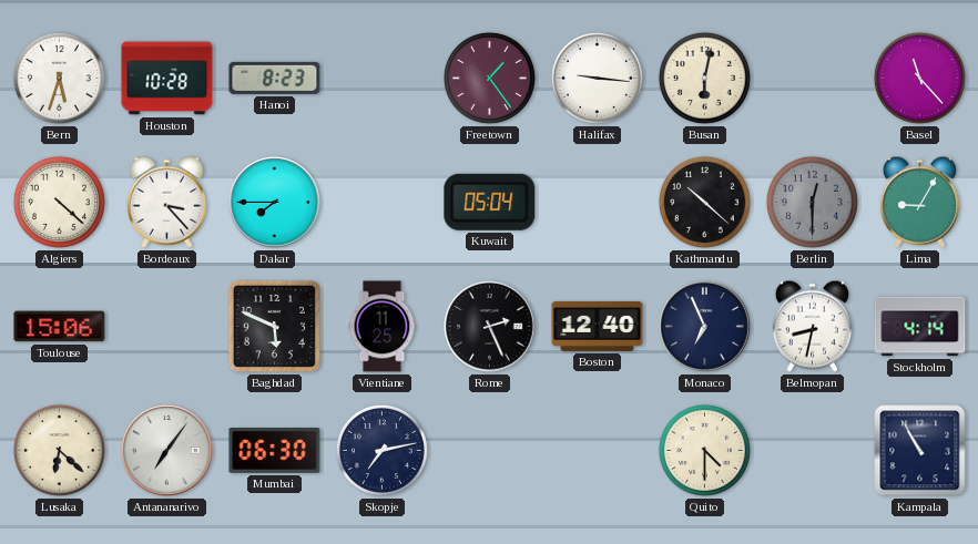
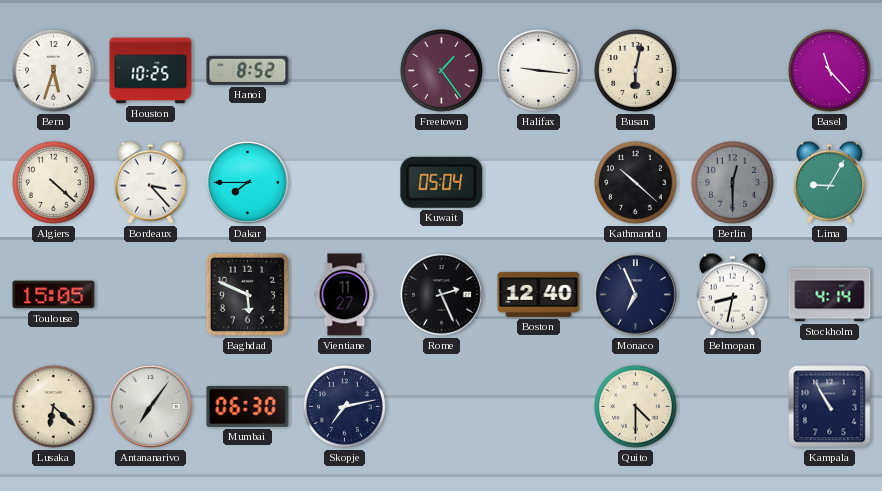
Houston: 10:28 -> 10:25
Hanoi: 8:23 -> 8:52
Toulouse: 15:06 -> 15:05
Vientiane: 11:25 -> 11:27
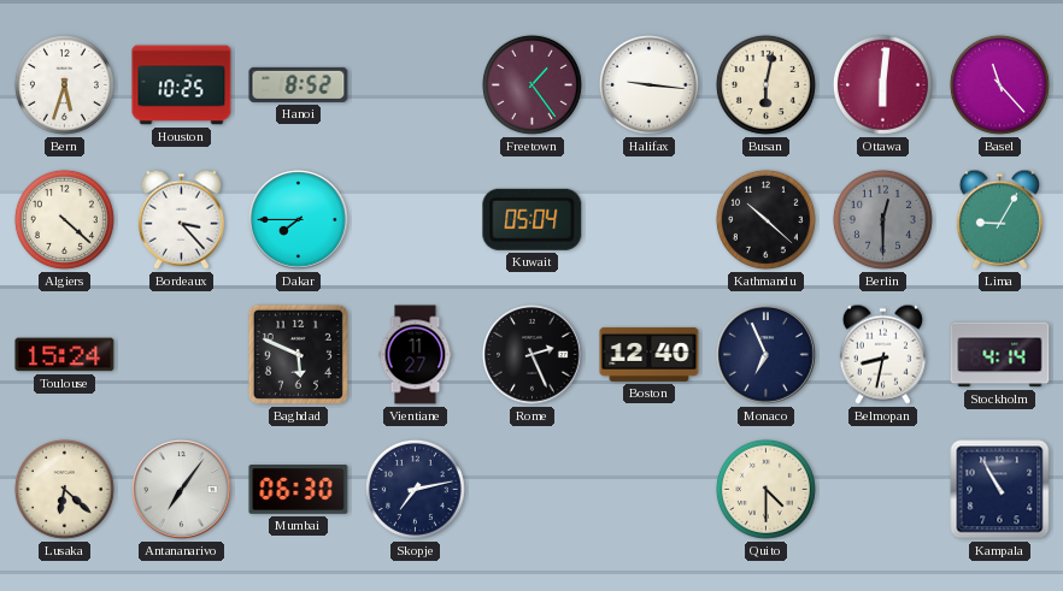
Ottawa: none -> 6:01
Toulouse: 15:05 -> 15:24
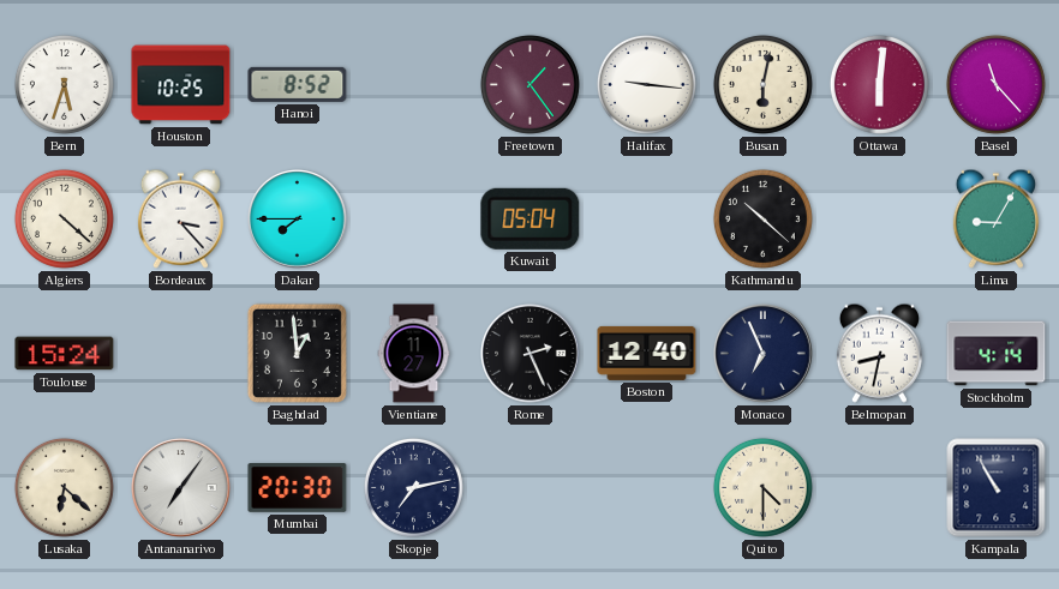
Berlin: 12:30 -> none
Baghdad: 5:49 -> 12:59
Mumbai: 06:30 -> 20:30
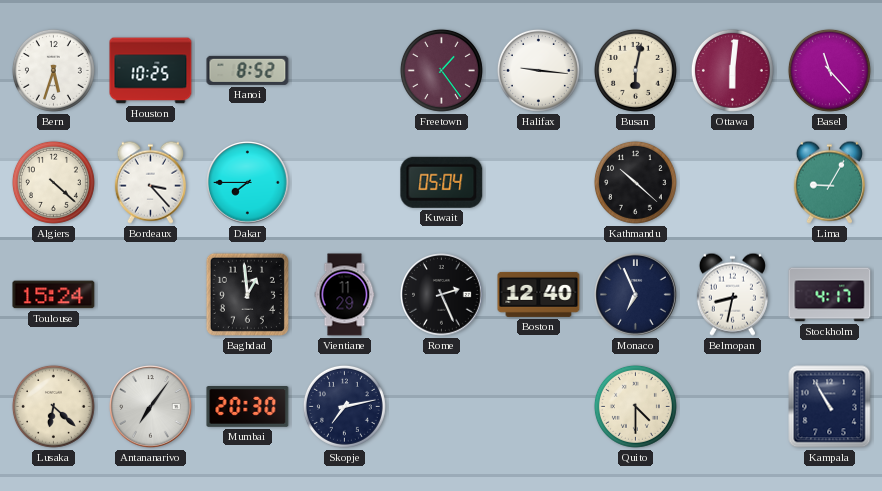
Vientiane: 11:27 -> 11:29
Stockholm: 4:14 -> 4:17
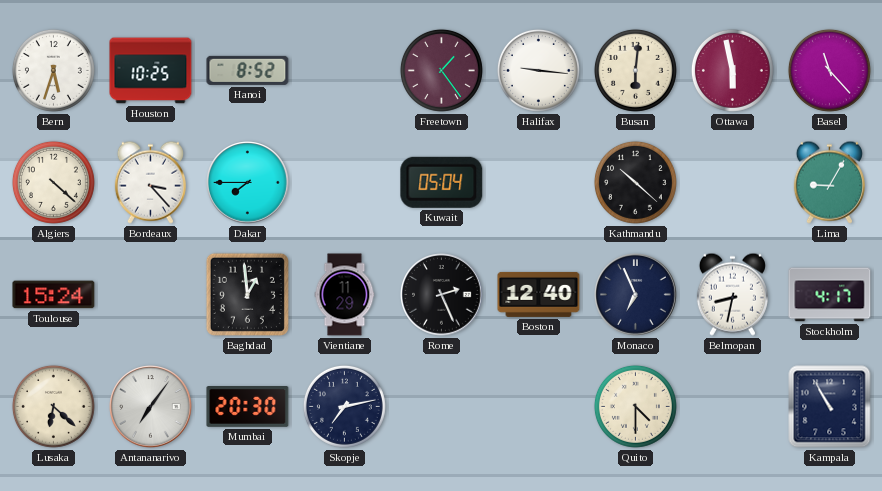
Busan: 6:02 -> 6:01
Ottawa: 6:01 -> 5:58
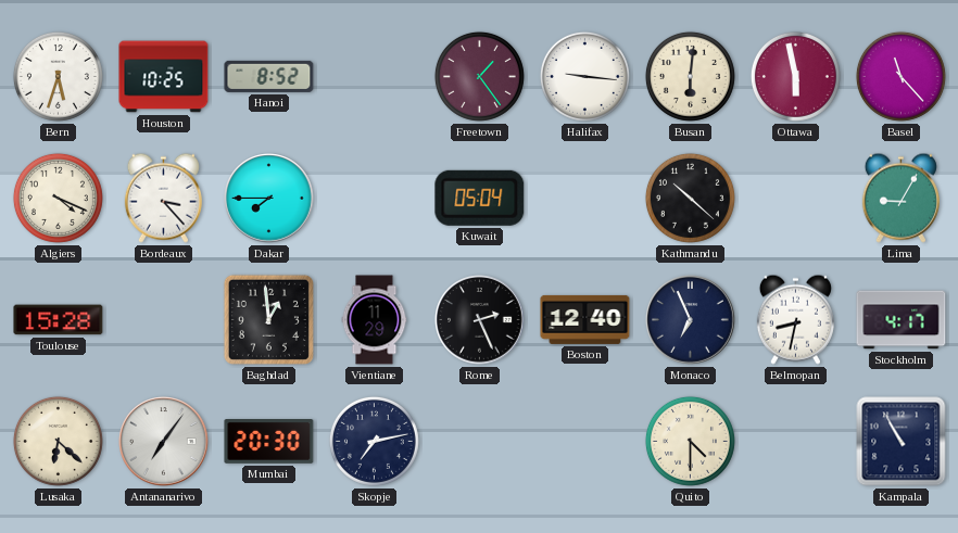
Algiers: 4:22 -> 4:19
Toulouse: 15:24 -> 15:28
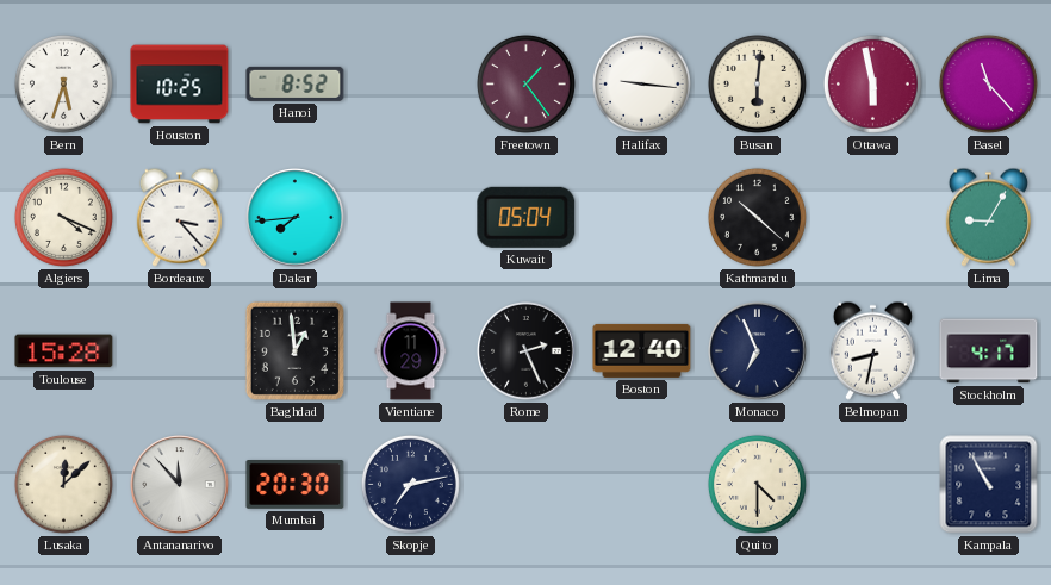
Dakar: 7:45 -> 7:44
Lusaka: 6:22 -> 12:08
Antananarivo: 7:06 -> 11:53
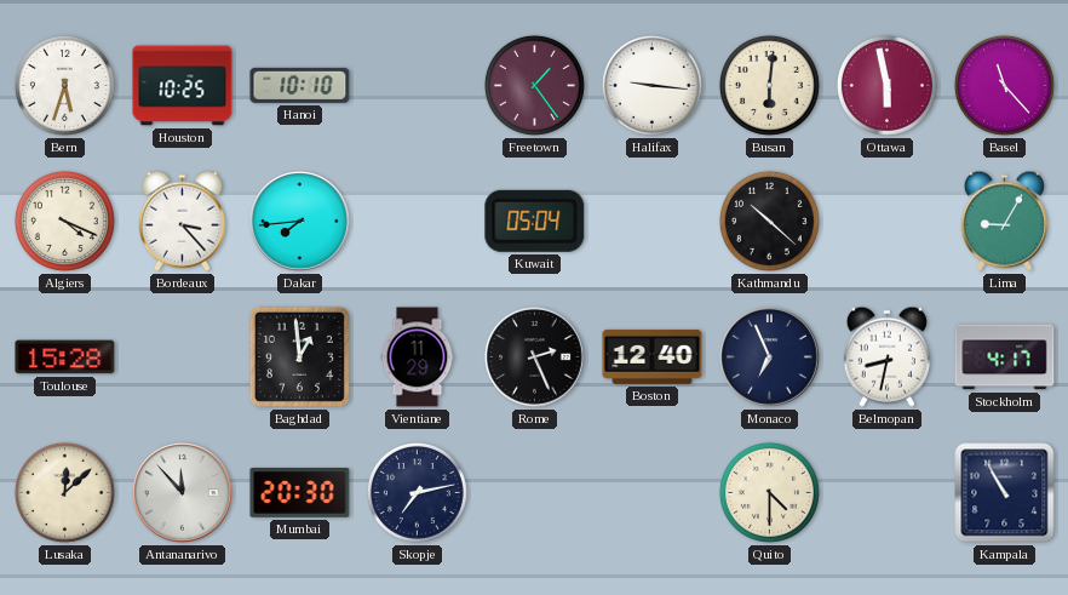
Hanoi: 8:52 -> 10:10
